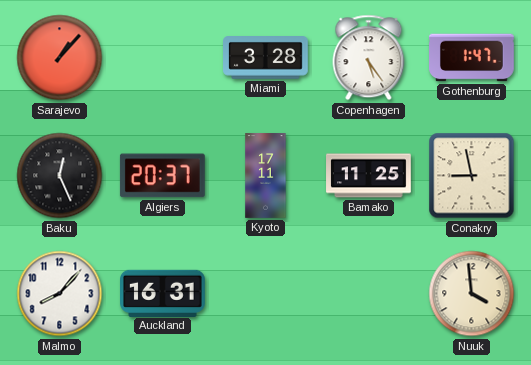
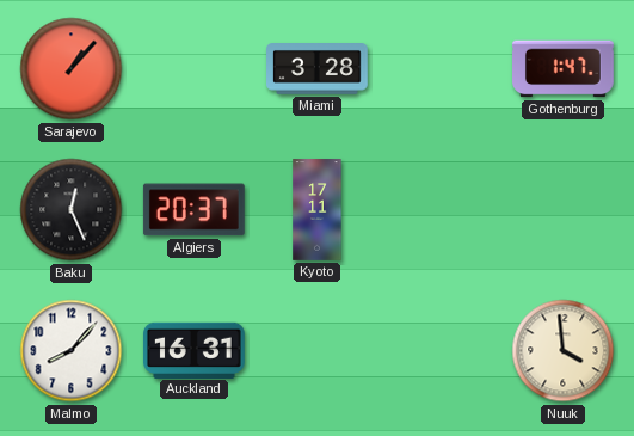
Copenhagen: 5:24 -> none
Bamako: 11:25 -> none
Conakry: 8:58 -> none
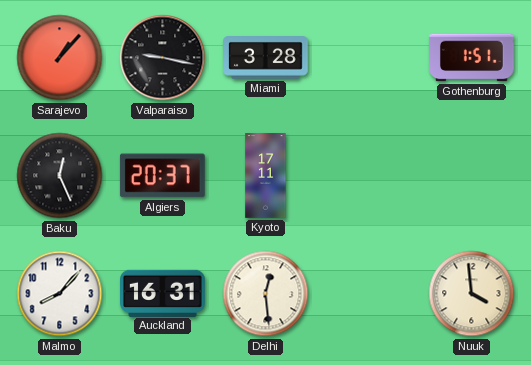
Valparaiso: none -> 9:17
Gothenburg: 1:47 -> 1:51
Delhi: none -> 12:29
